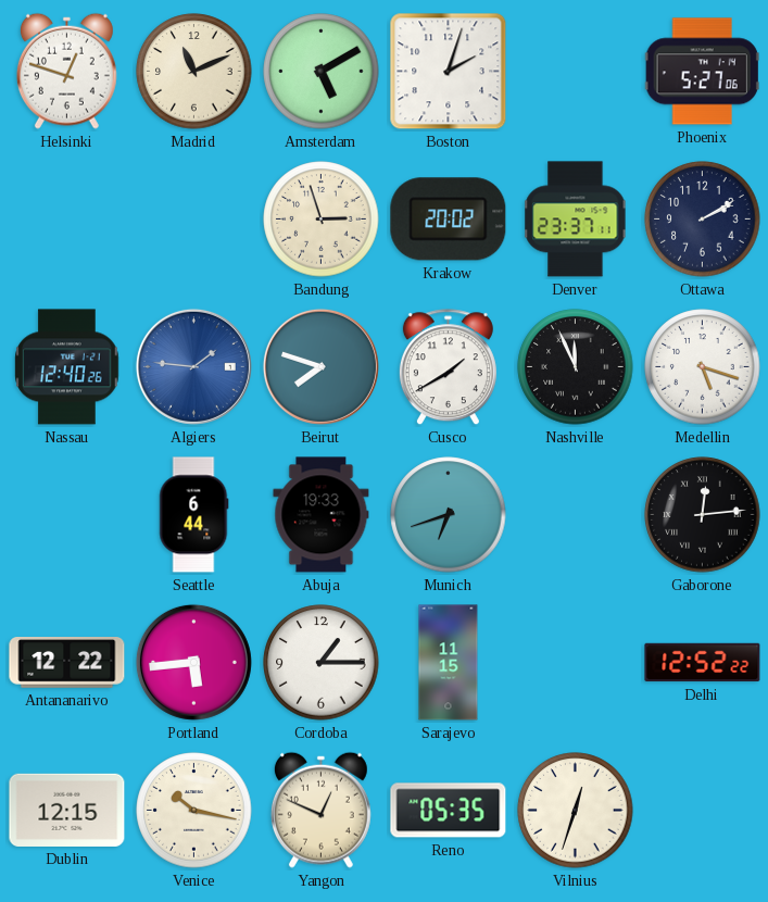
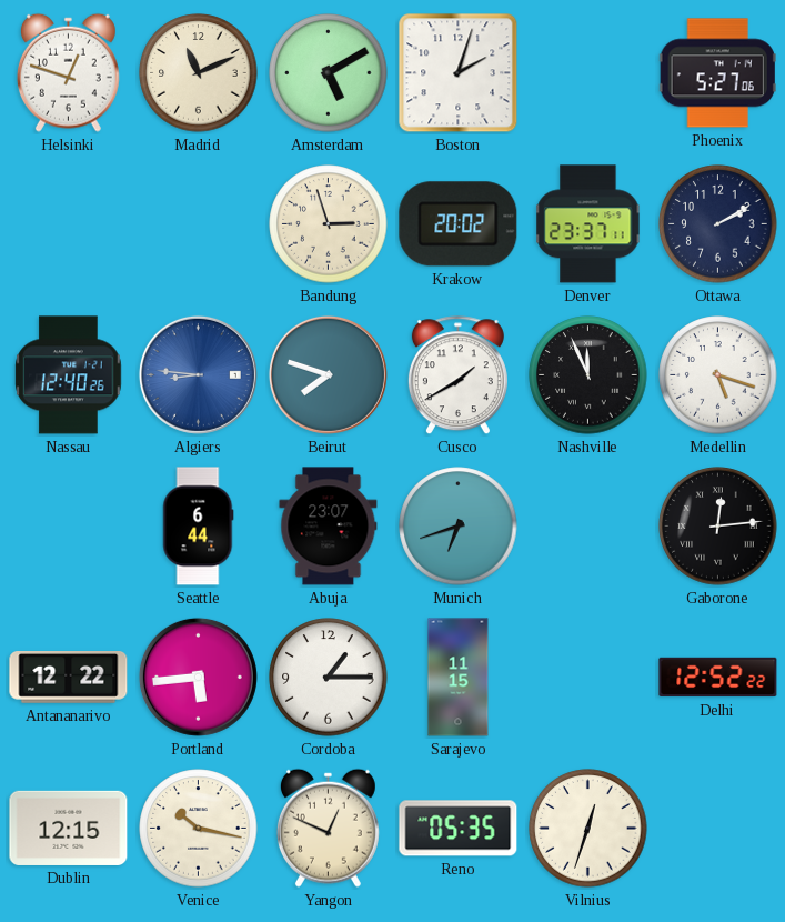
Algiers: 1:46 -> 8:46
Abuja: 19:33 -> 23:07
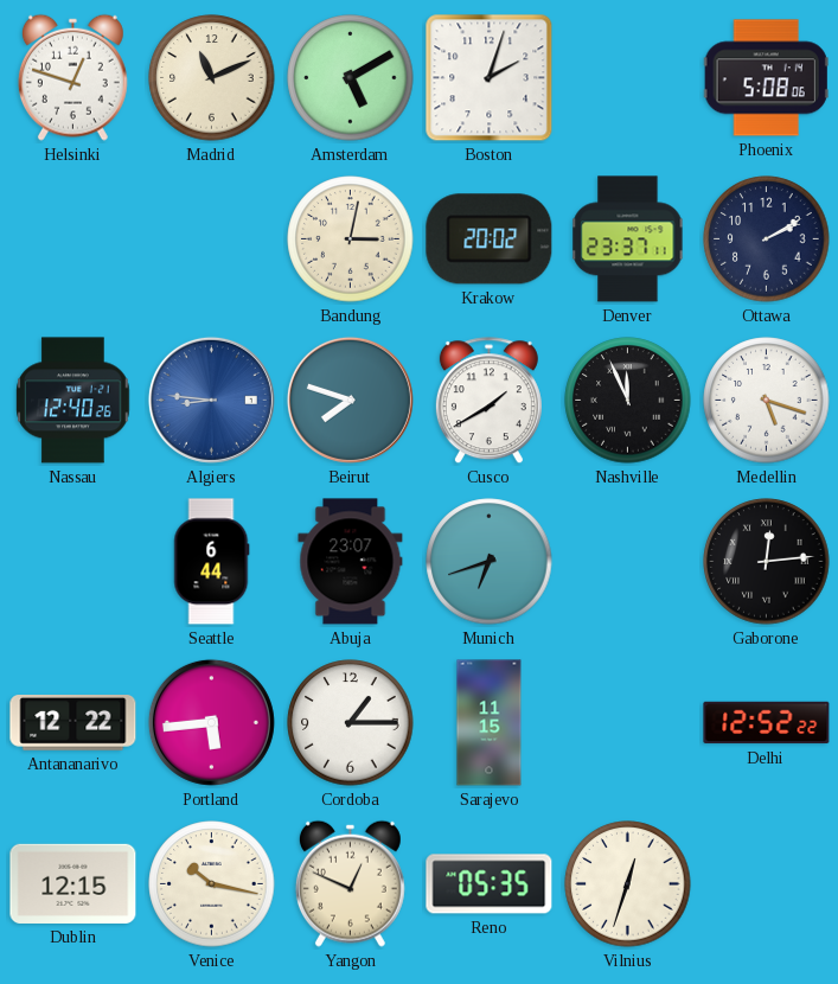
Phoenix: 5:27 -> 5:08
Bandung: 2:57 -> 3:02
